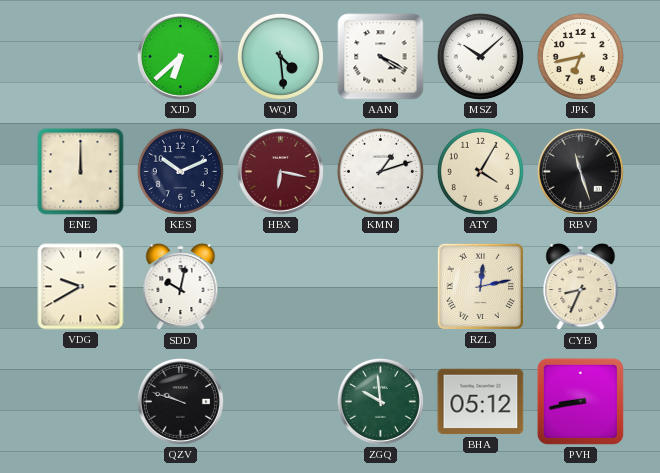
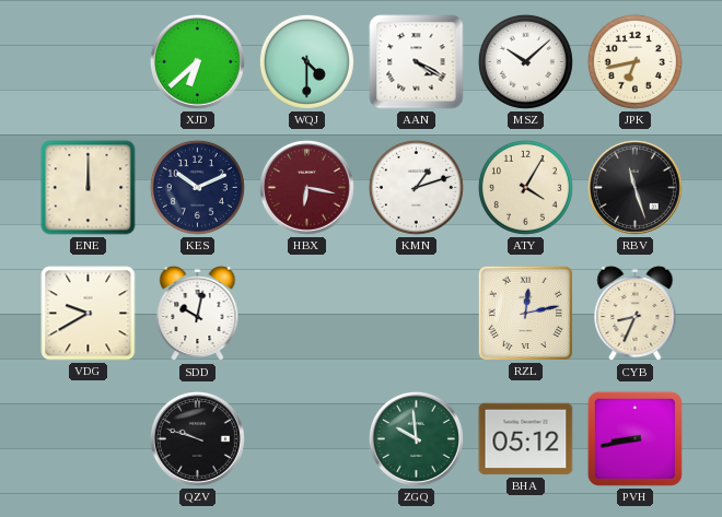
WQJ: 4:29 -> 4:30
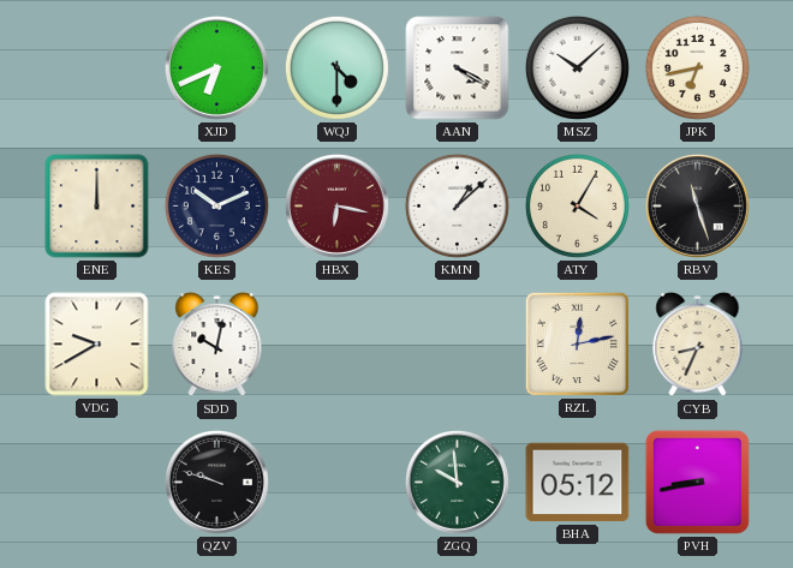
XJD: 6:38 -> 6:41
KMN: 1:12 -> 1:08
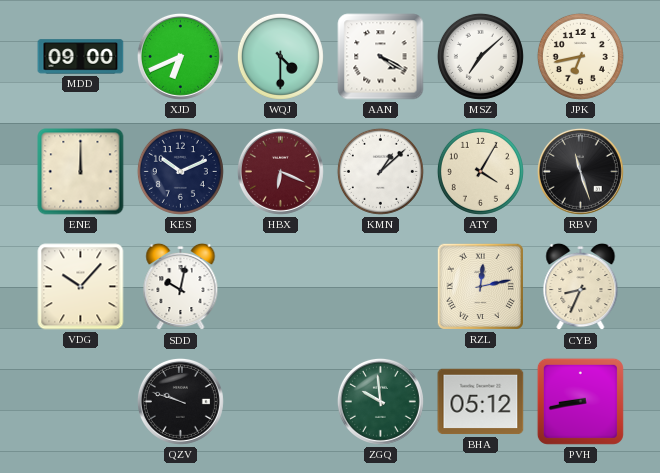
MDD: none -> 09:00
MSZ: 10:08 -> 7:08
HBX: 6:17 -> 6:19
VDG: 9:40 -> 10:07
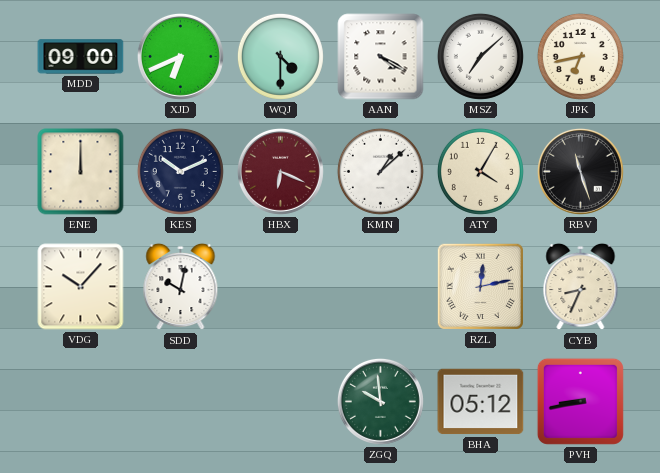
QZV: 9:48 -> none
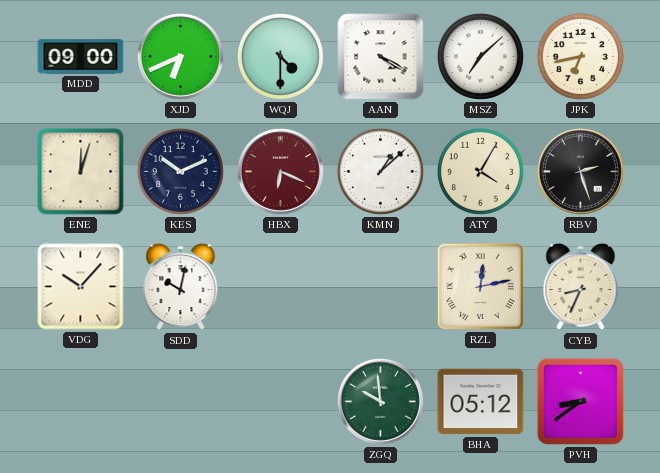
ENE: 12:00 -> 12:03
RBV: 11:27 -> 2:27
PVH: 8:43 -> 8:39
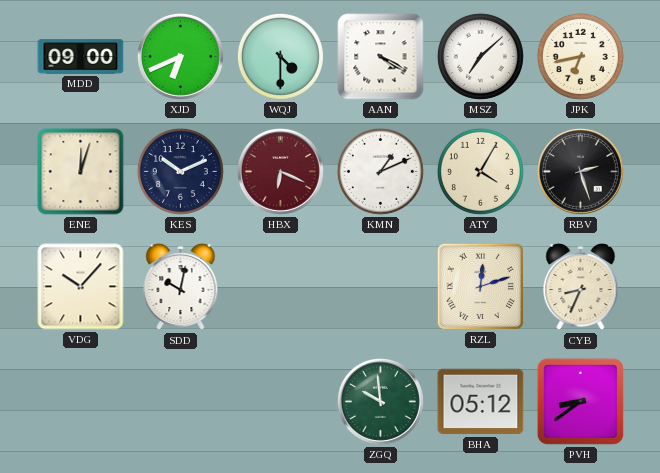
KMN: 1:08 -> 1:11
RZL: 12:13 -> 12:12
